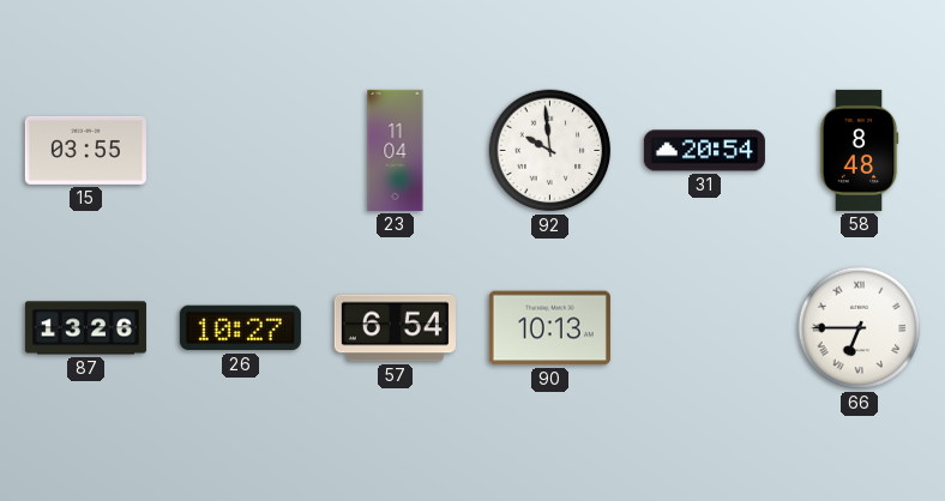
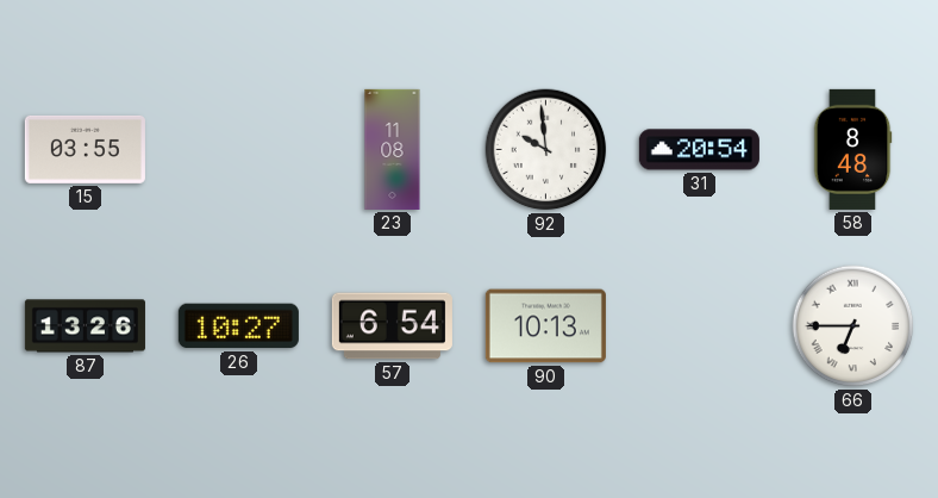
23: 11:04 -> 11:08
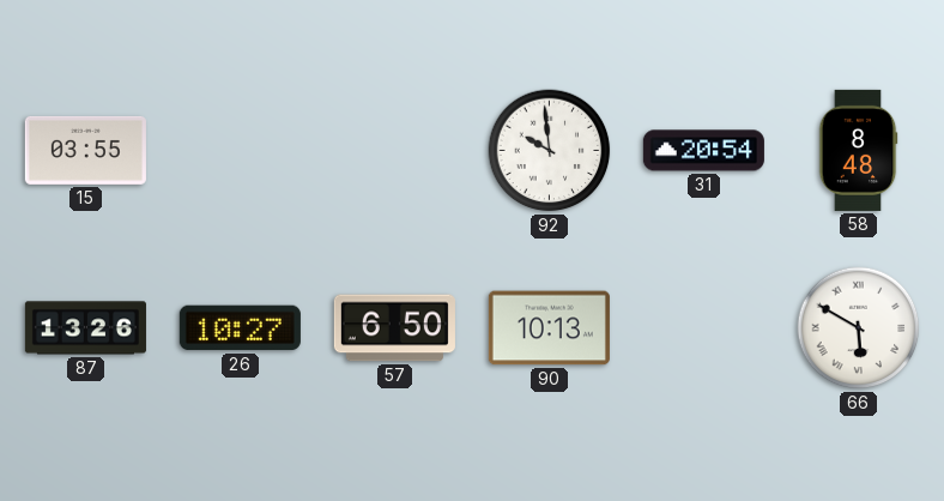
23: 11:08 -> none
57: 6:54 -> 6:50
66: 6:45 -> 5:50
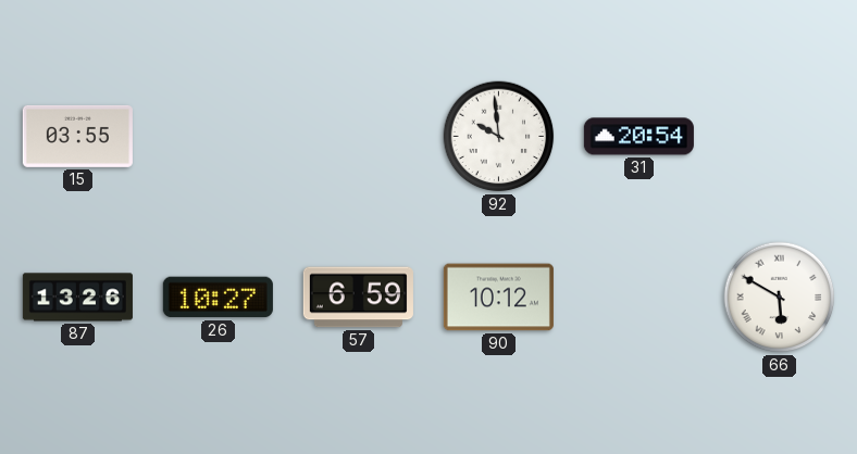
58: 8:48 -> none
57: 6:50 -> 6:59
90: 10:13 -> 10:12
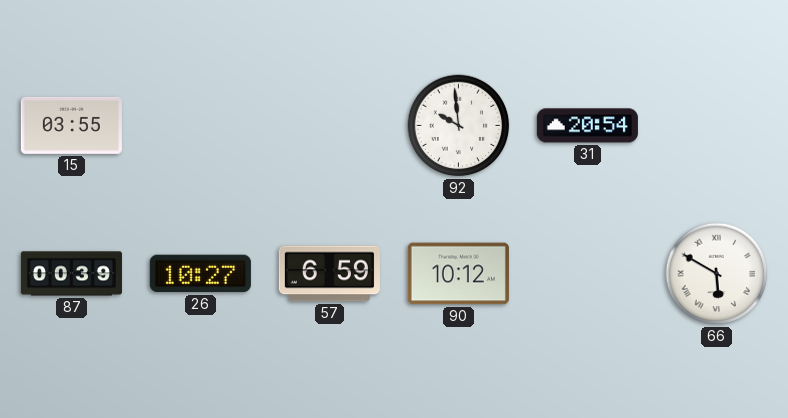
87: 13:26 -> 00:39
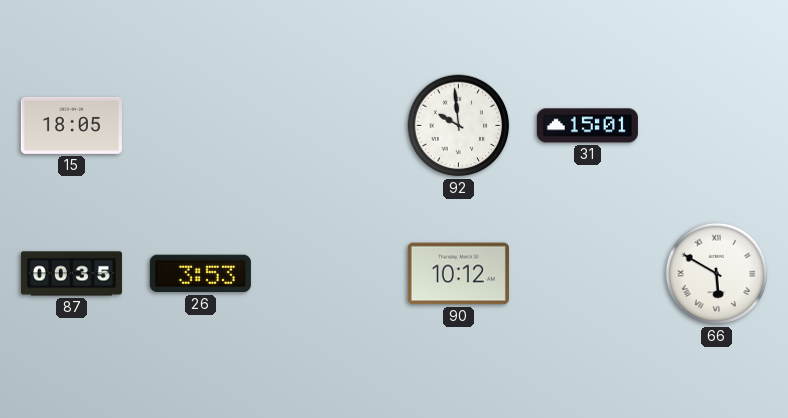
15: 03:55 -> 18:05
31: 20:54 -> 15:01
87: 00:39 -> 00:35
26: 10:27 -> 3:53
57: 6:59 -> none
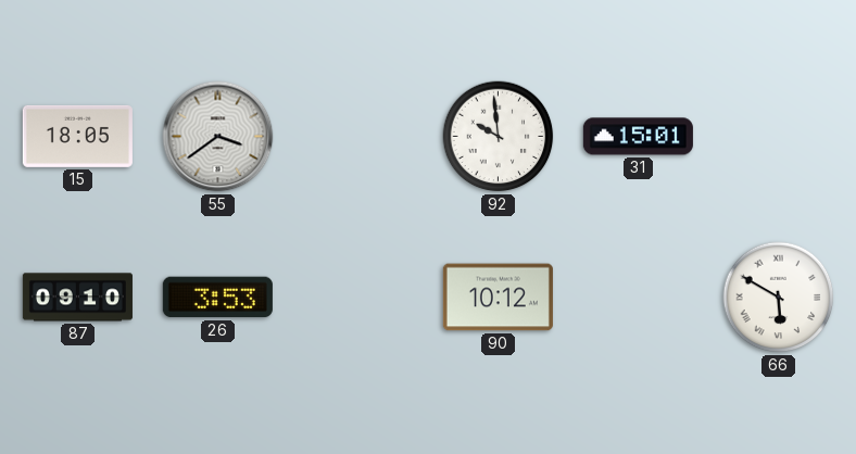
55: none -> 3:39
87: 00:35 -> 09:10
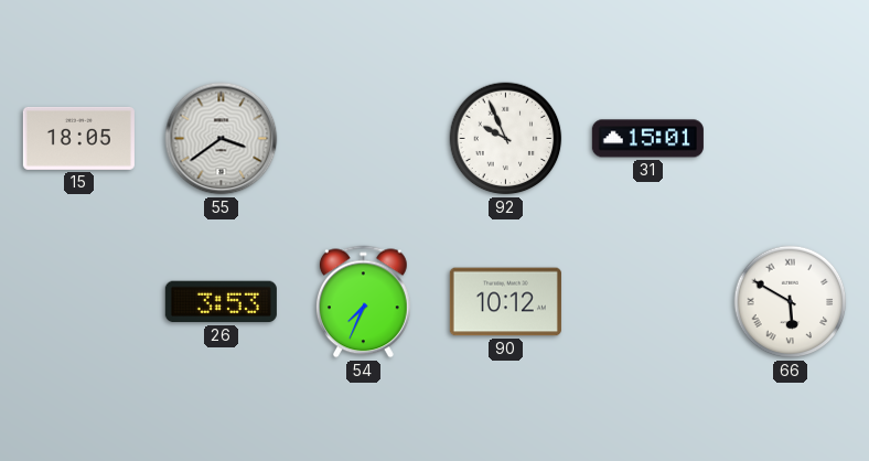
92: 9:59 -> 9:56
87: 09:10 -> none
54: none -> 7:34
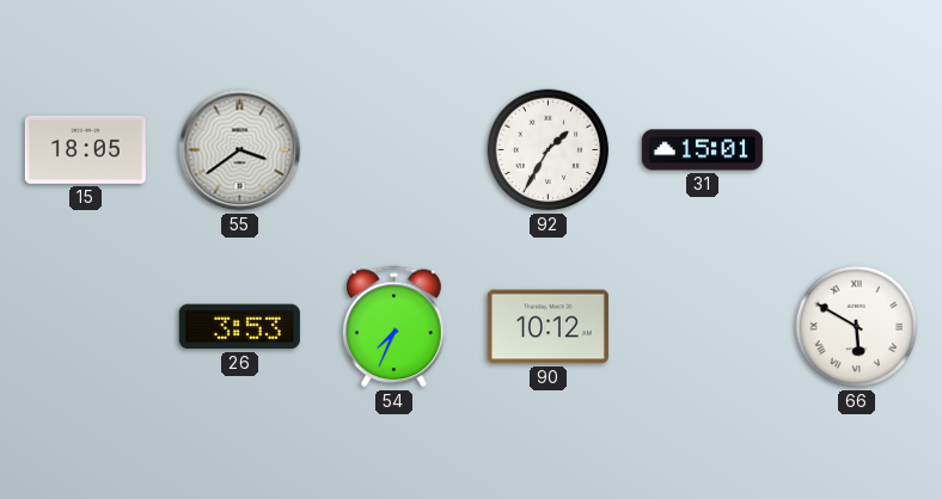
92: 9:56 -> 1:35
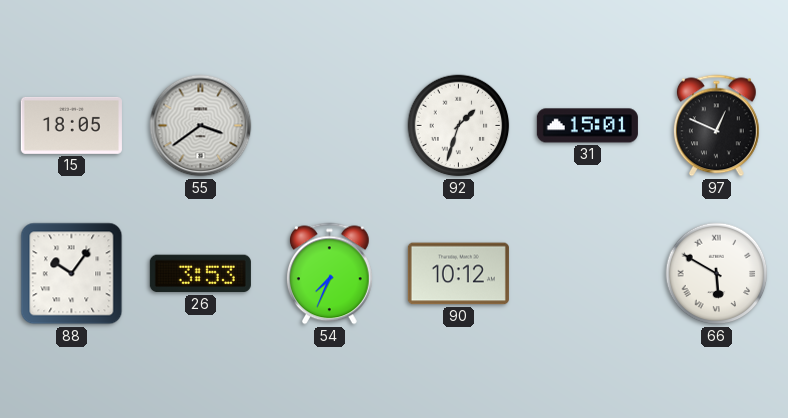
92: 1:35 -> 1:33
97: none -> 12:49
88: none -> 10:06
